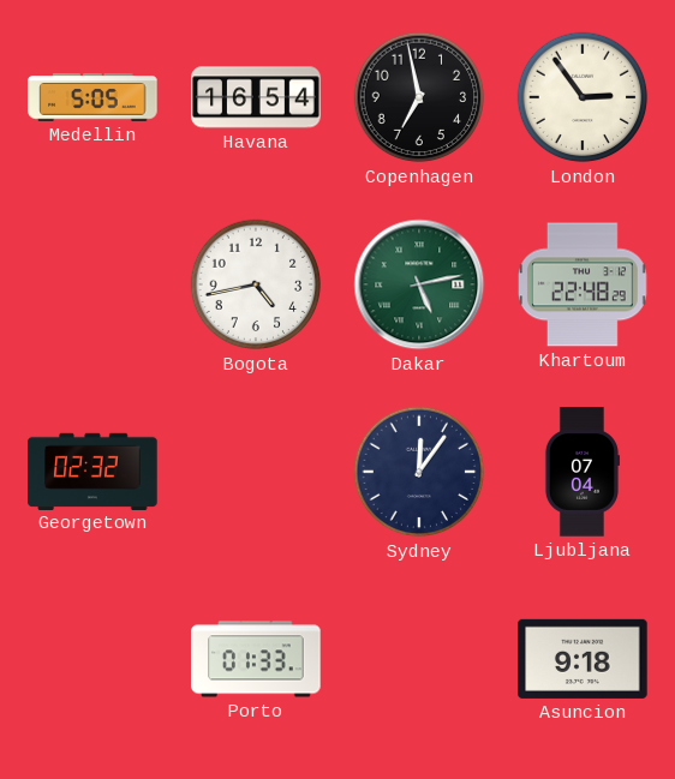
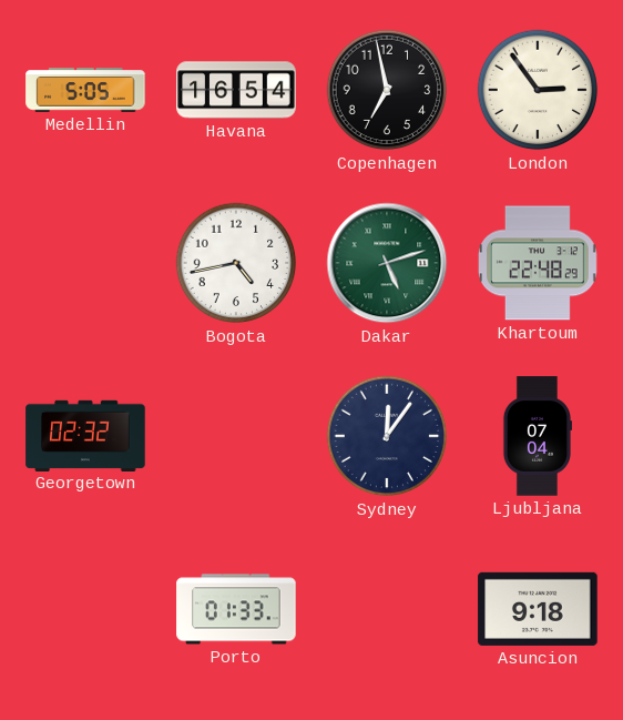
Dakar: 5:13 -> 5:12
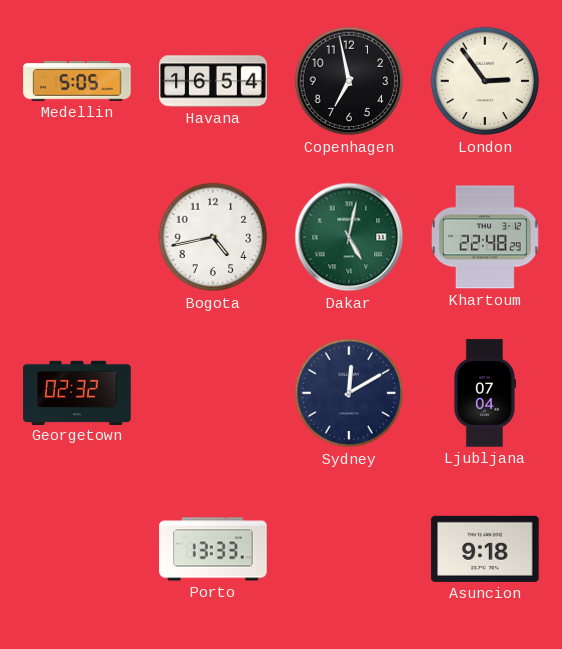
Dakar: 5:12 -> 5:02
Sydney: 12:06 -> 12:10
Porto: 01:33 -> 13:33
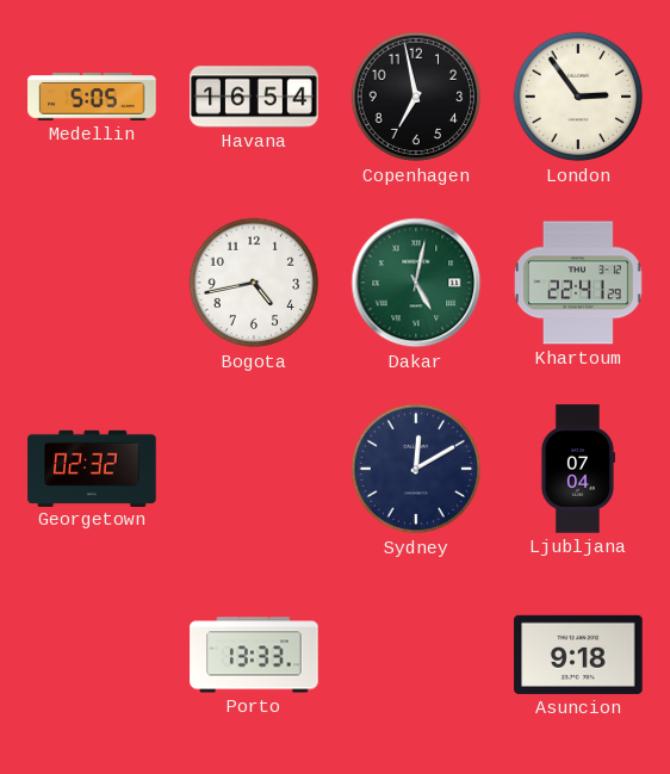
Khartoum: 22:48 -> 22:41
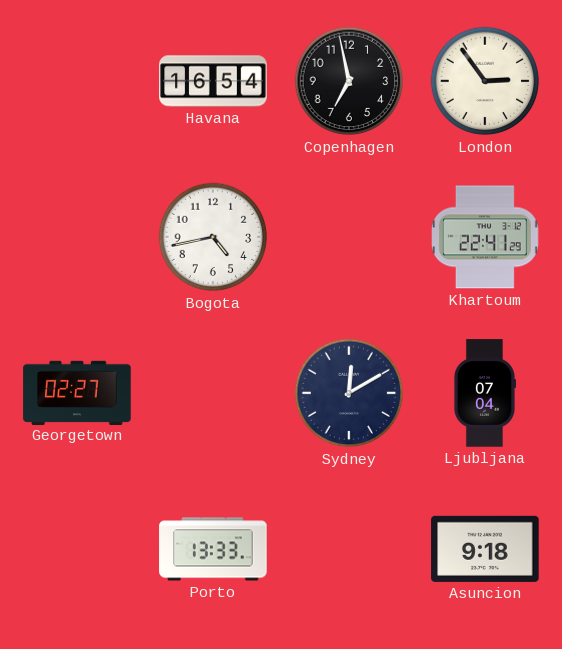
Medellin: 5:05 -> none
Dakar: 5:02 -> none
Georgetown: 02:32 -> 02:27
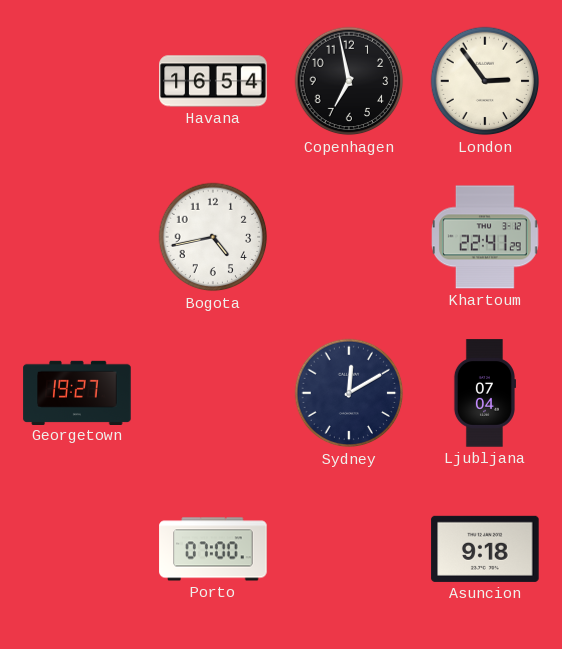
Georgetown: 02:27 -> 19:27
Porto: 13:33 -> 07:00
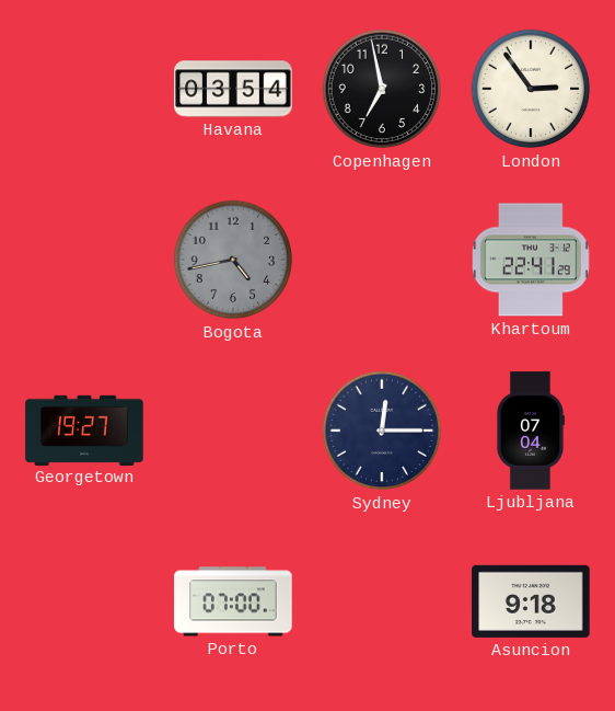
Havana: 16:54 -> 03:54
Bogota dial: white -> grey
Sydney: 12:10 -> 12:15
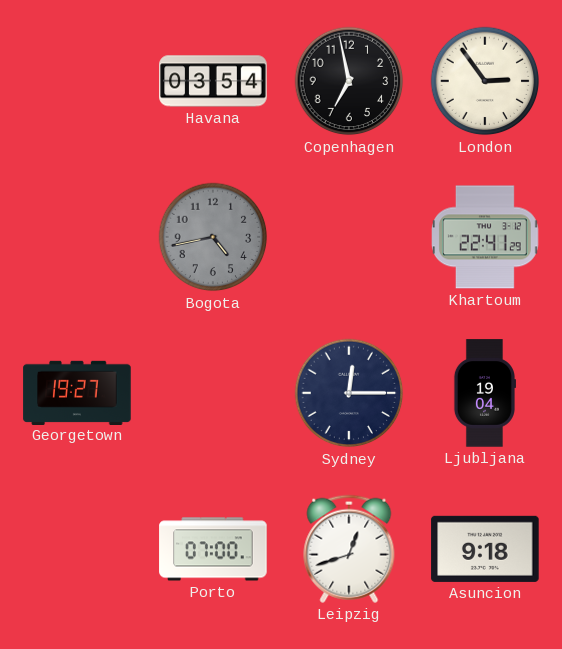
Ljubljana: 07:04 -> 19:04
Leipzig: none -> 12:42
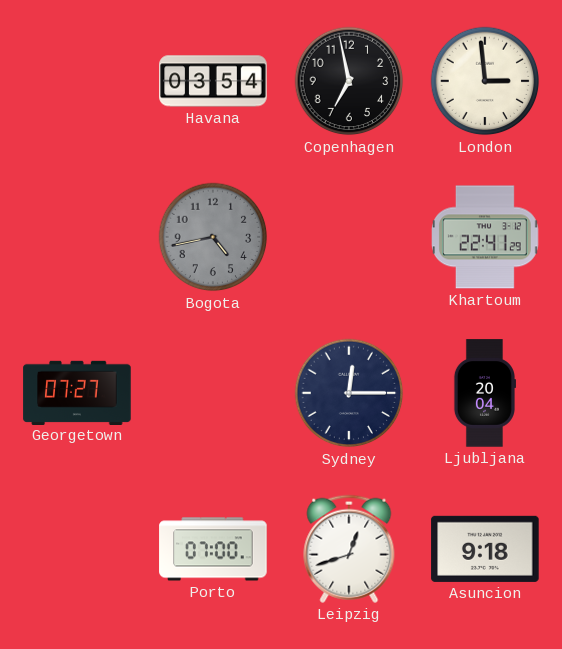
London: 2:54 -> 2:59
Georgetown: 19:27 -> 07:27
Ljubljana: 19:04 -> 20:04
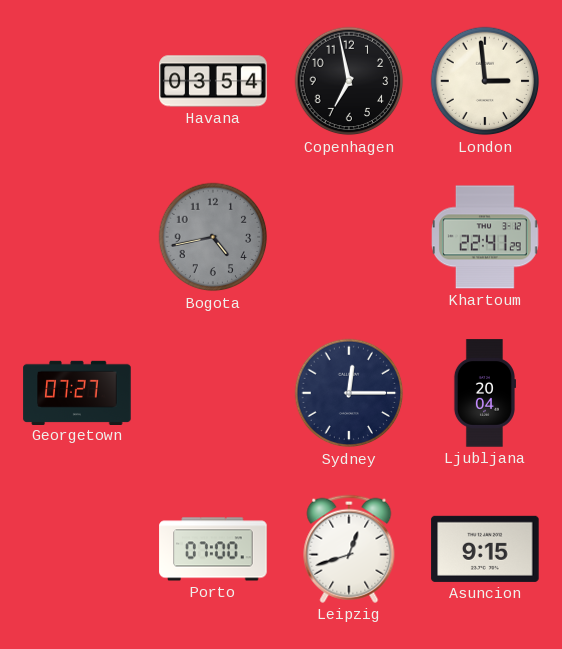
Asuncion: 9:18 -> 9:15
